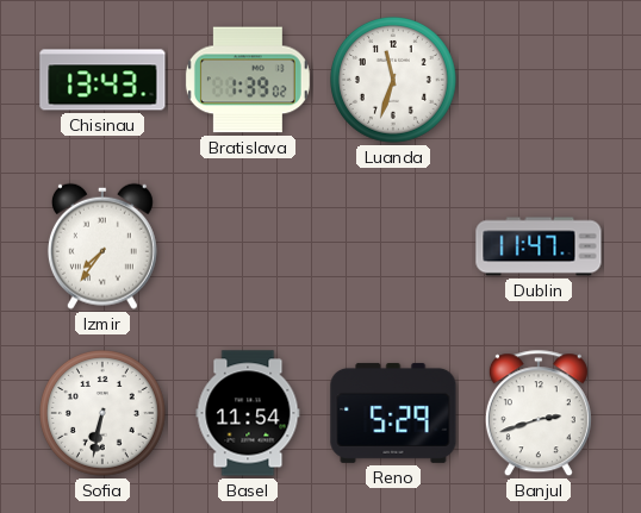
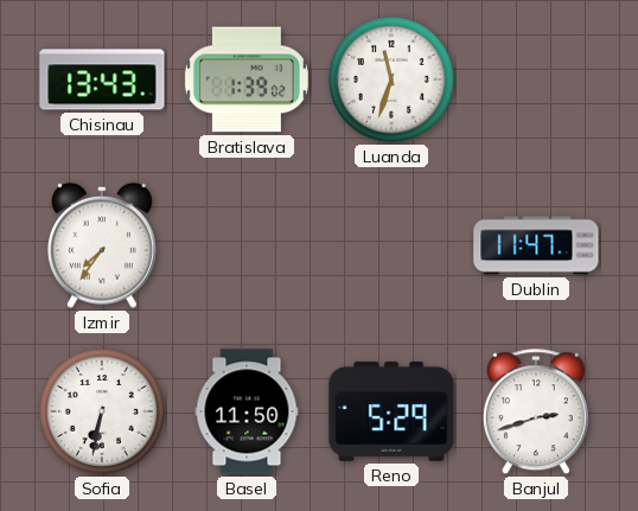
Basel: 11:54 -> 11:50
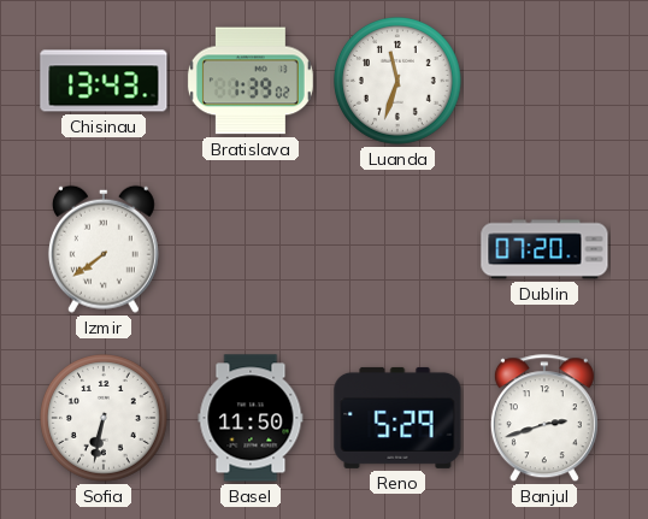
Izmir: 7:36 -> 7:39
Dublin: 11:47 -> 07:20
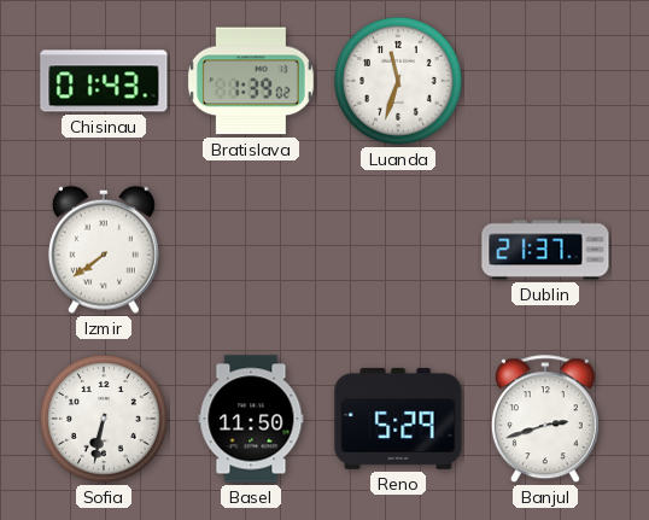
Chisinau: 13:43 -> 01:43
Dublin: 07:20 -> 21:37
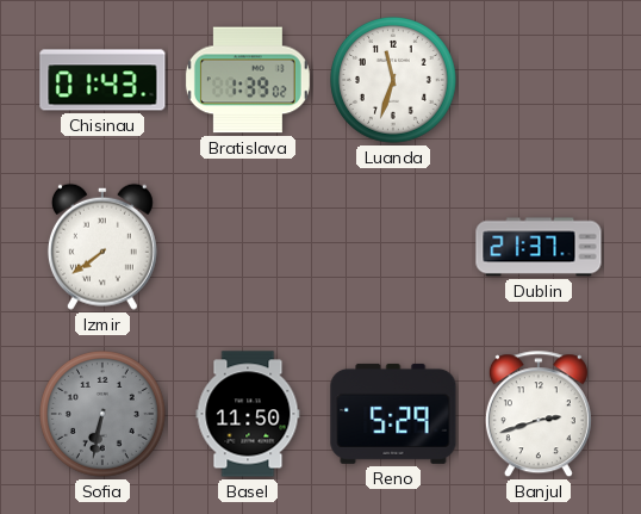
Sofia dial: white -> grey
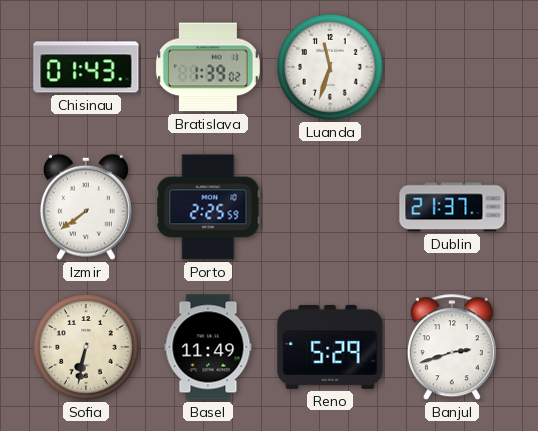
Porto: none -> 2:25
Sofia dial: grey -> cream
Basel: 11:50 -> 11:49
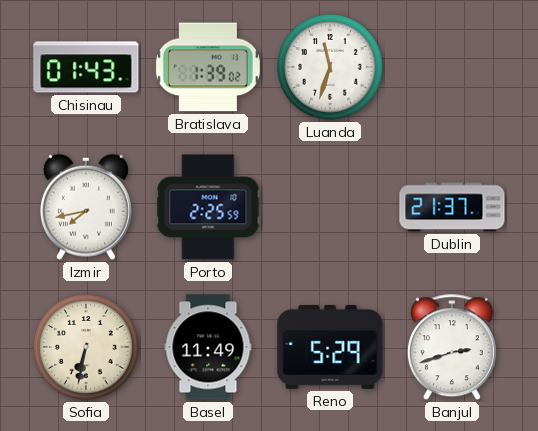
Izmir: 7:39 -> 7:43
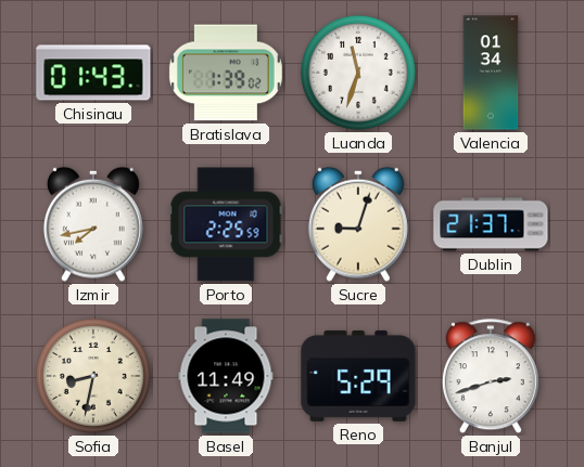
Valencia: none -> 01:34
Sucre: none -> 9:03
Sofia: 6:32 -> 8:32
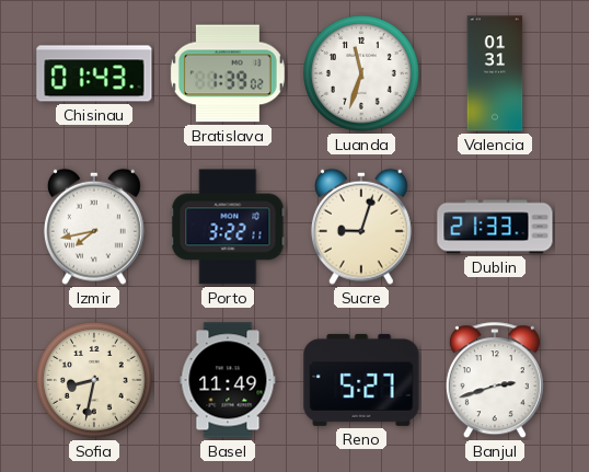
Valencia: 01:34 -> 01:31
Porto: 2:25 -> 3:22
Dublin: 21:37 -> 21:33
Reno: 5:29 -> 5:27
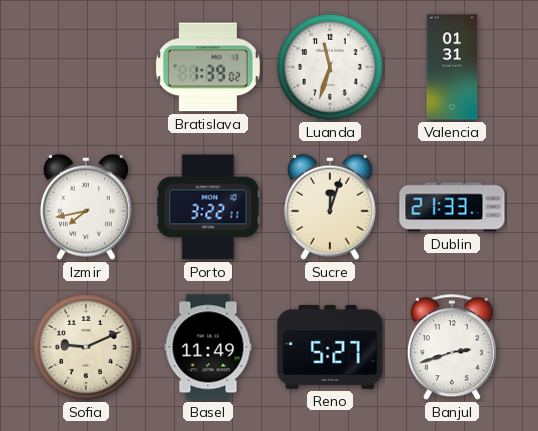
Chisinau: 01:43 -> none
Sucre: 9:03 -> 12:03
Sofia: 8:32 -> 9:11
